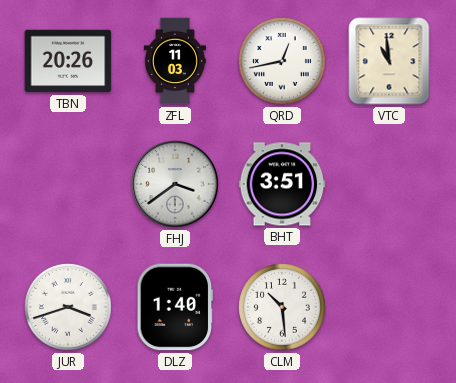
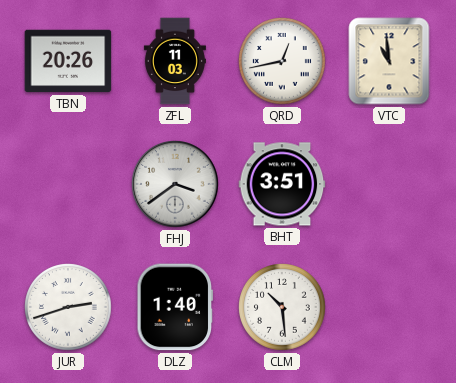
JUR: 3:42 -> 2:42
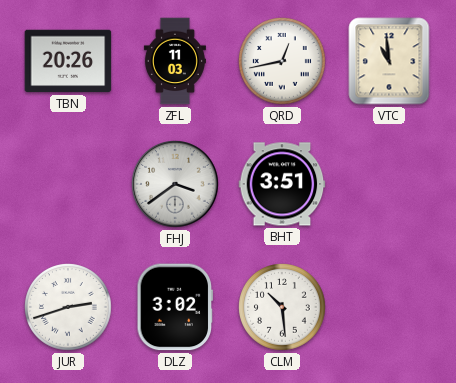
DLZ: 1:40 -> 3:02
